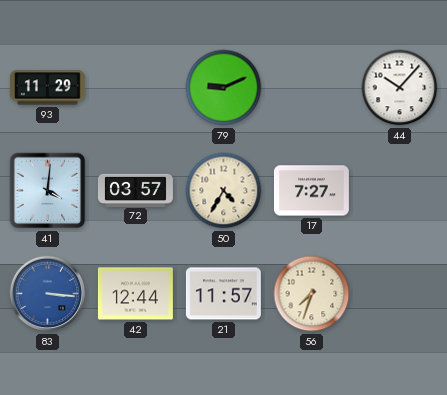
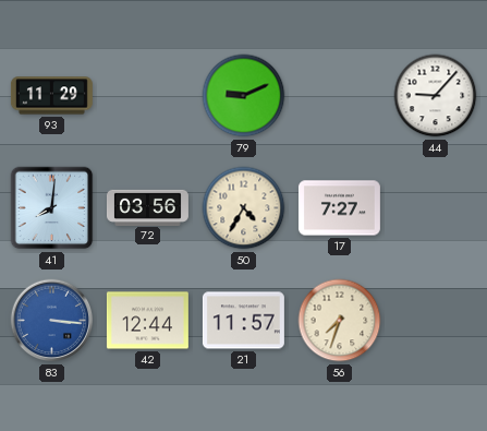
44: 10:07 -> 9:07
41: 4:01 -> 8:01
72: 03:57 -> 03:56
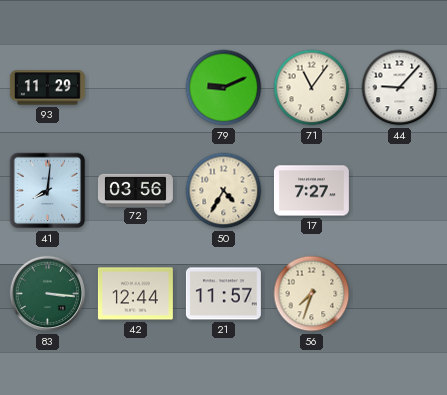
71: none -> 11:06
83 dial: blue -> green
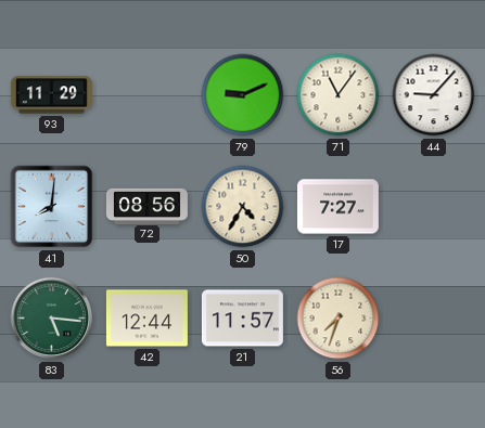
72: 03:56 -> 08:56
83: 3:16 -> 5:16
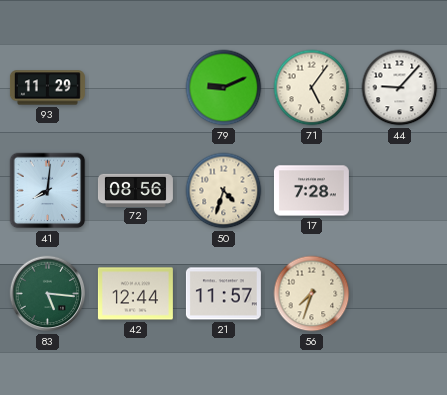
71: 11:06 -> 5:06
50: 4:35 -> 4:33
17: 7:27 -> 7:28
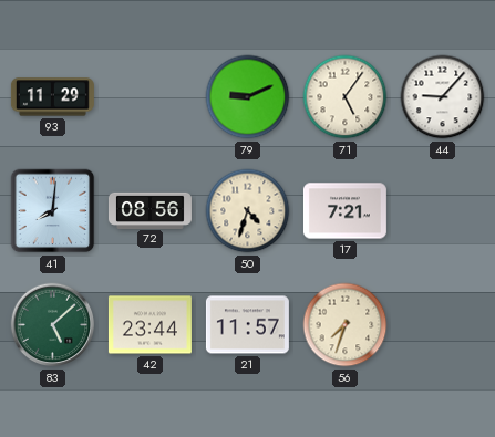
17: 7:28 -> 7:21
83: 5:16 -> 5:08
42: 12:44 -> 23:44
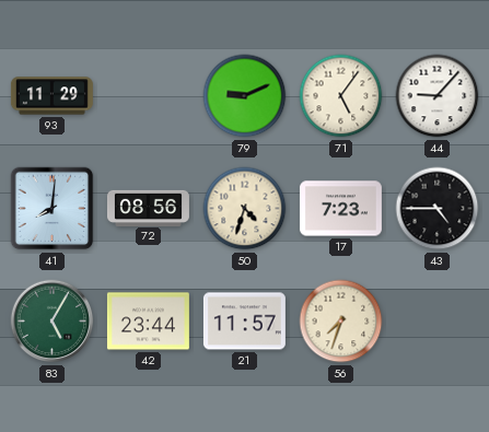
17: 7:21 -> 7:23
43: none -> 4:45
83: 5:08 -> 5:05
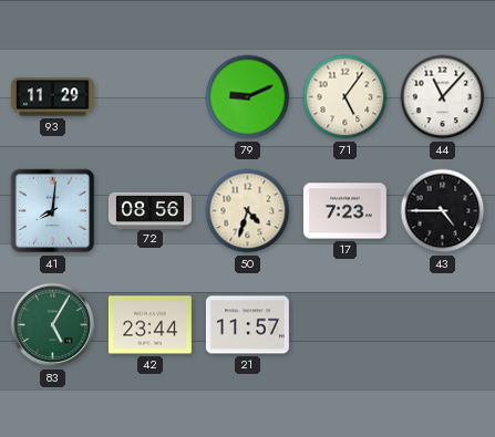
44: 9:07 -> 11:07
56: 7:33 -> none
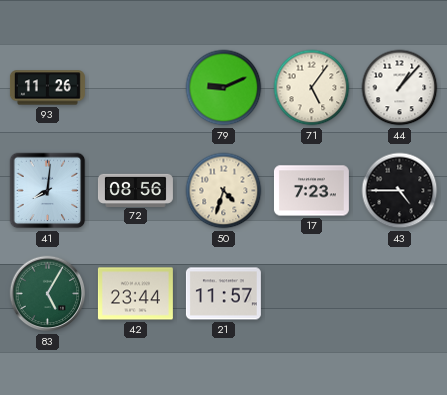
93: 11:29 -> 11:26
44: 11:07 -> 1:07
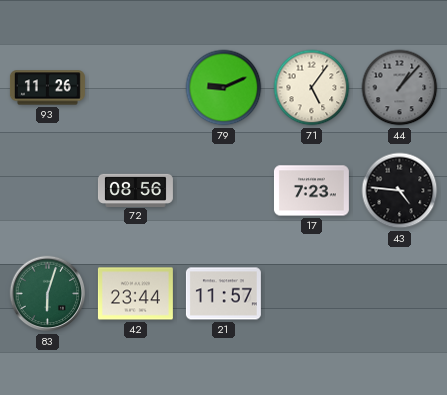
44 dial: white -> grey
41: 8:01 -> none
50: 4:33 -> none
43: 4:45 -> 4:46
83: 5:05 -> 6:03
